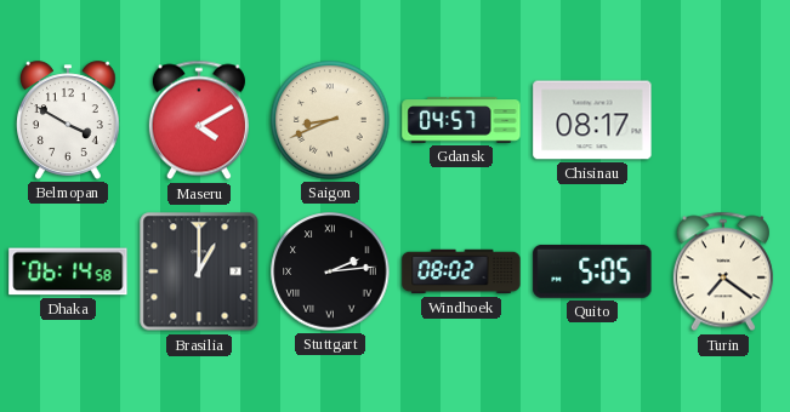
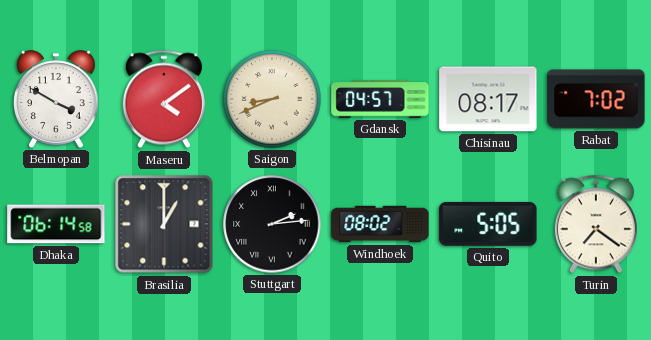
Maseru: 4:10 -> 4:09
Rabat: none -> 7:02
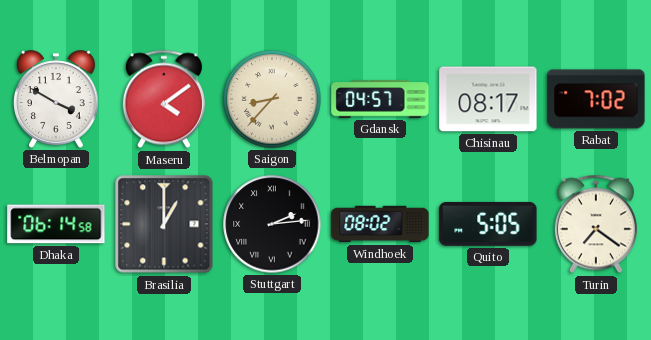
Saigon: 8:41 -> 8:37
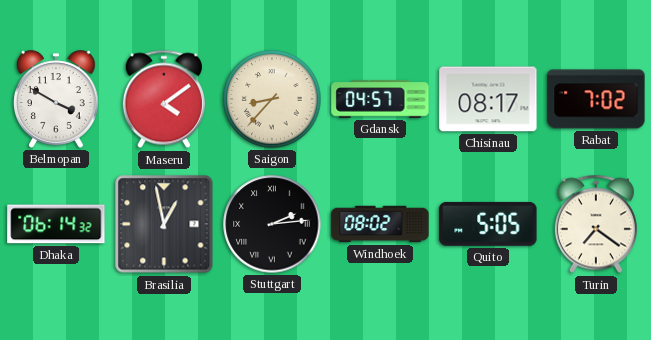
Dhaka: 06:14:58 -> 06:14:32
Brasilia: 1:00 -> 12:58
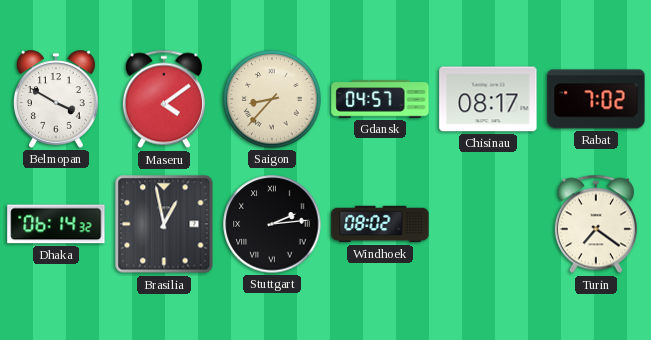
Quito: 5:05 -> none
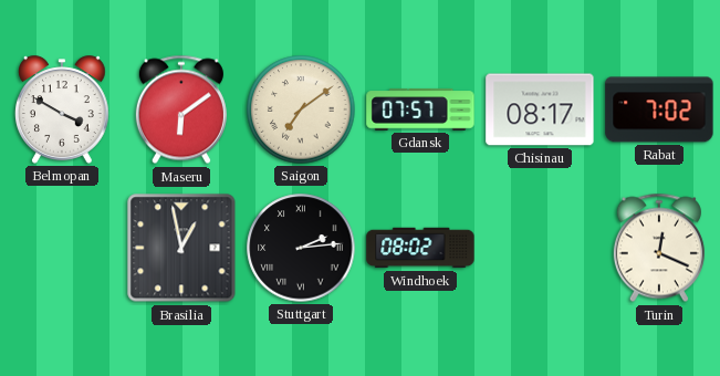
Maseru: 4:09 -> 6:09
Saigon: 8:37 -> 7:09
Gdansk: 04:57 -> 07:57
Dhaka: 06:14 -> none
Turin: 7:21 -> 12:19
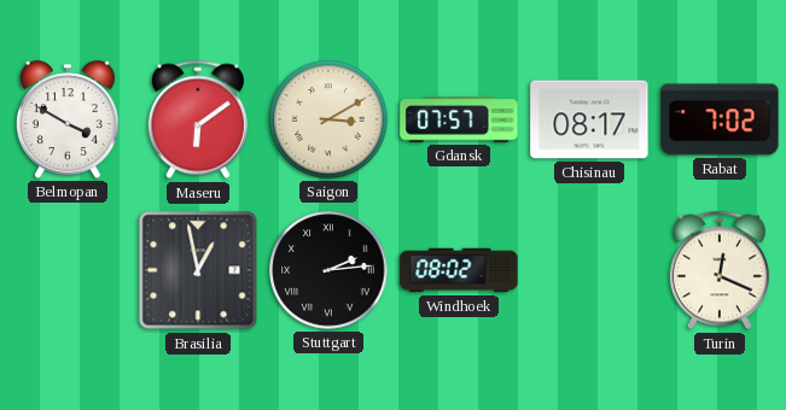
Saigon: 7:09 -> 3:10
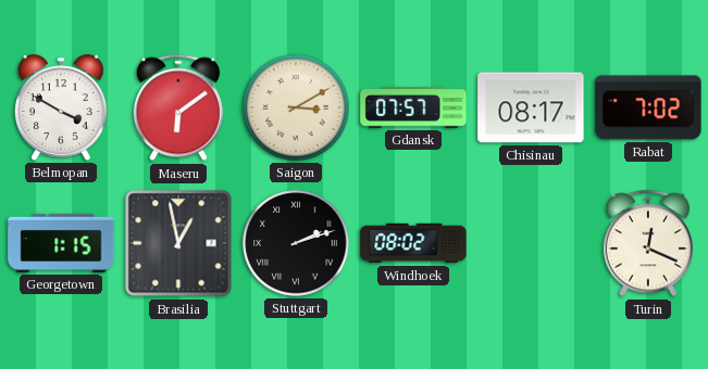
Georgetown: none -> 1:15
Stuttgart: 2:14 -> 2:12
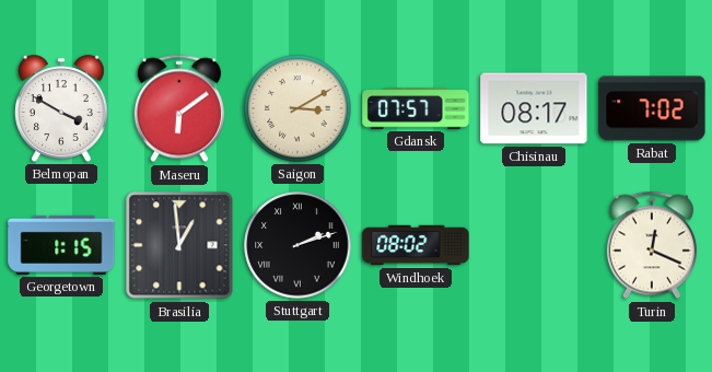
Brasilia: 12:58 -> 12:59
